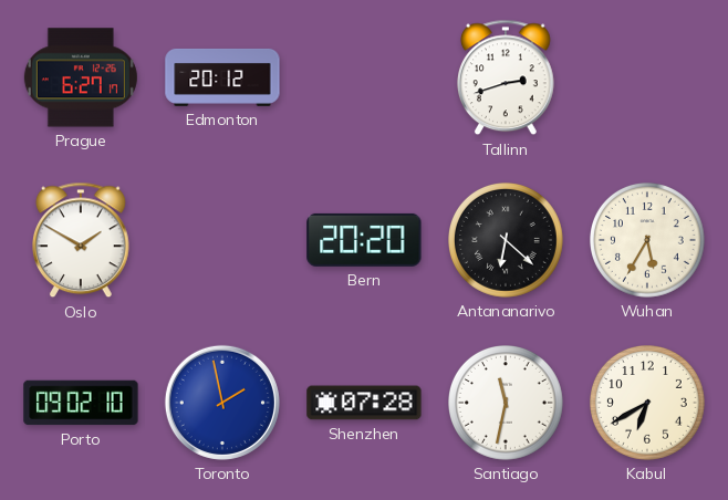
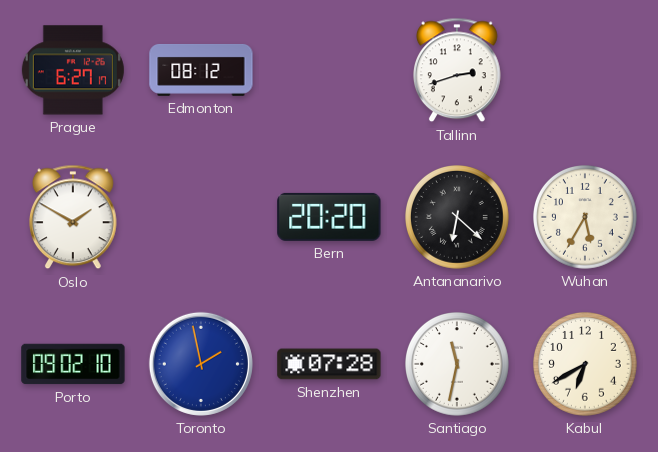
Edmonton: 20:12 -> 08:12
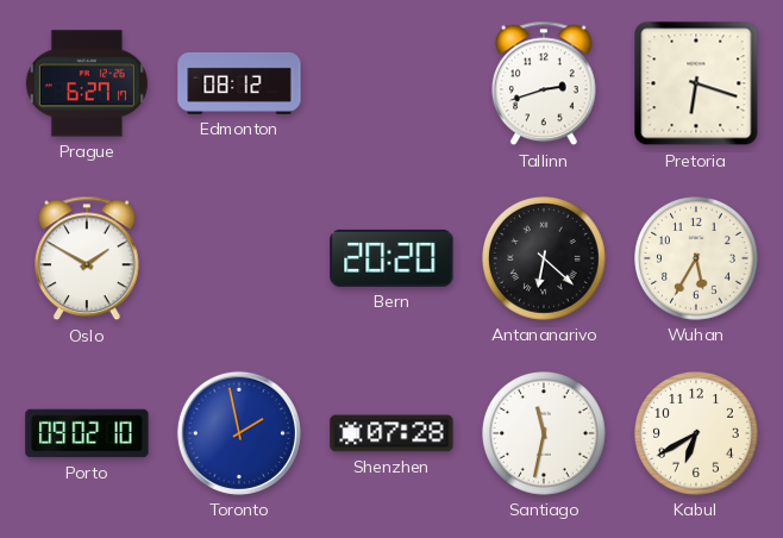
Pretoria: none -> 6:18
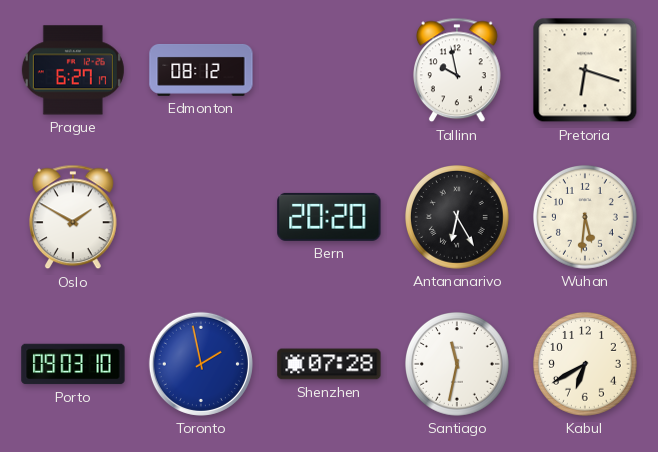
Tallinn: 2:42 -> 9:58
Antananarivo: 6:22 -> 6:25
Wuhan: 5:35 -> 5:31
Porto: 09:02 -> 09:03
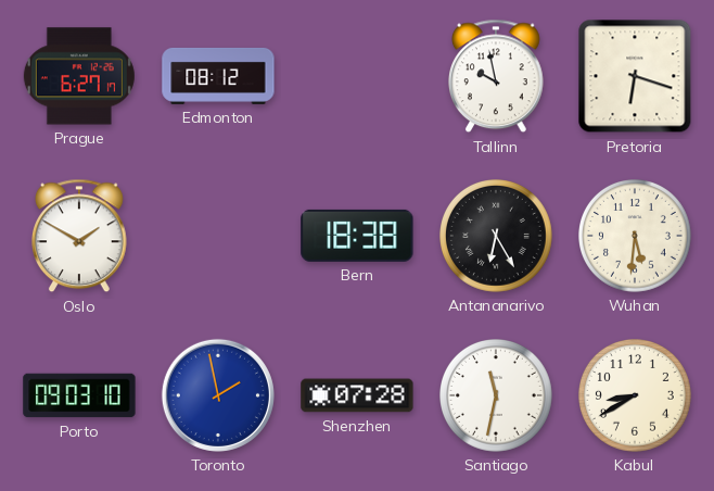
Bern: 20:20 -> 18:38
Kabul: 6:40 -> 8:40
